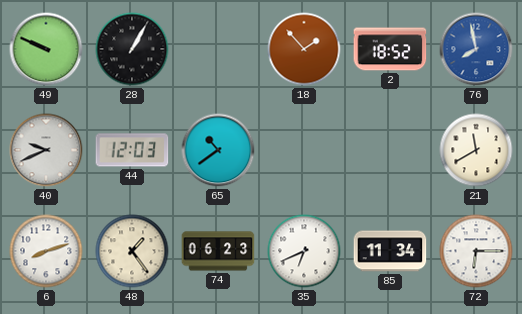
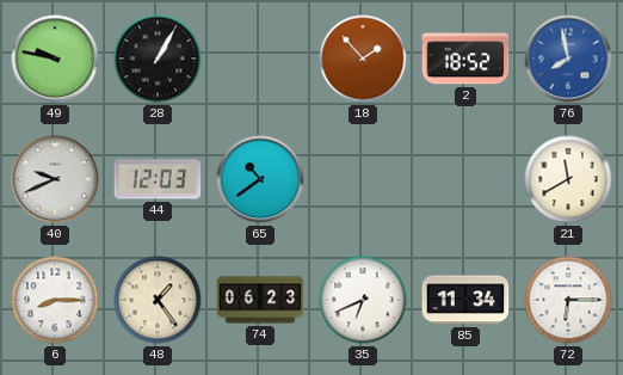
49: 9:49 -> 9:47
6: 8:12 -> 8:15
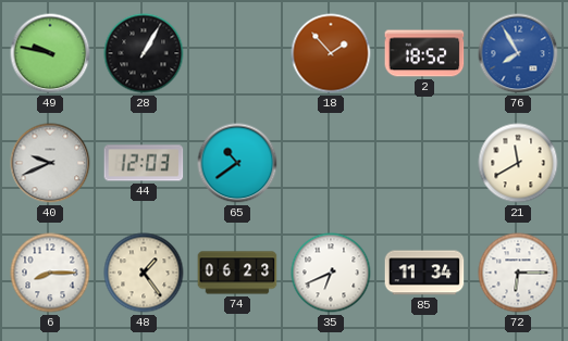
76: 7:58 -> 7:55
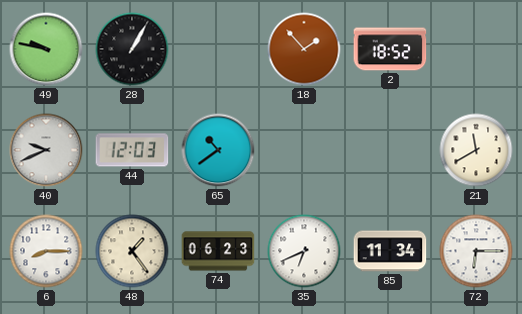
76: 7:55 -> none
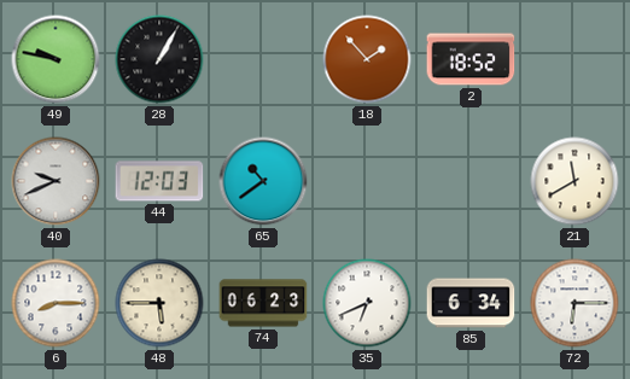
48: 1:24 -> 5:45
85: 11:34 -> 6:34
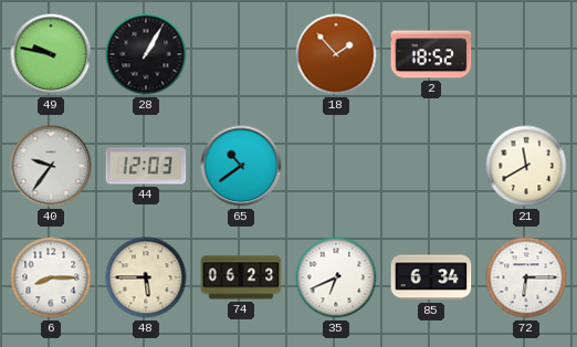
40: 9:41 -> 9:36
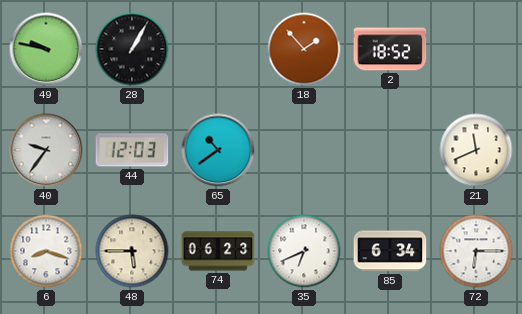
21: 11:40 -> 11:41
6: 8:15 -> 8:18
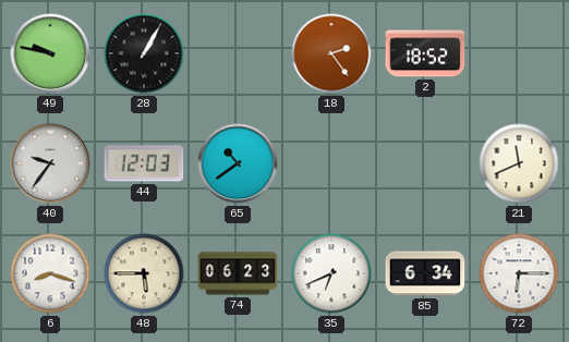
18: 1:53 -> 2:24
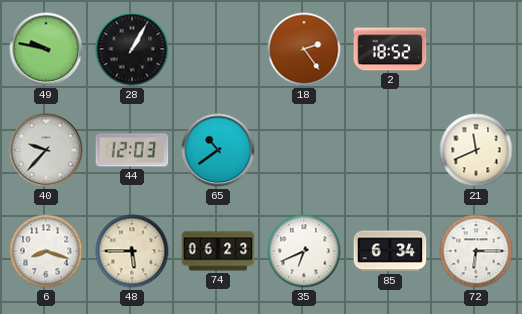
40: 9:36 -> 9:37
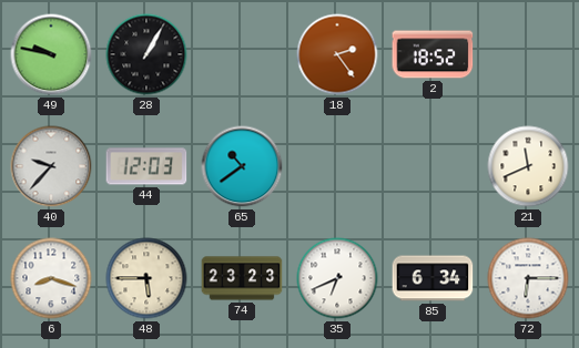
74: 06:23 -> 23:23
